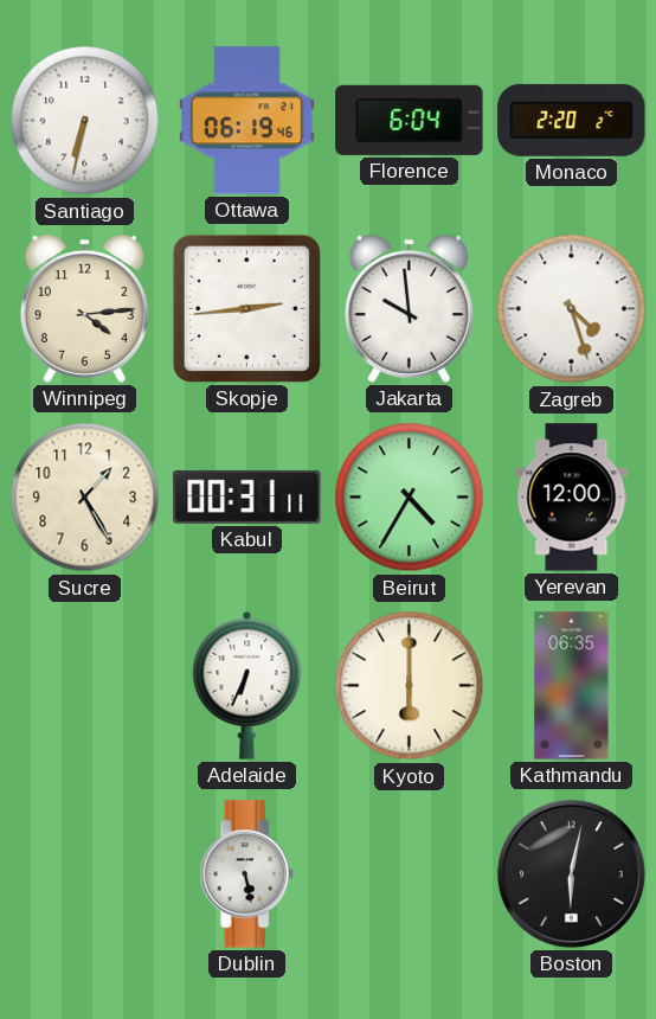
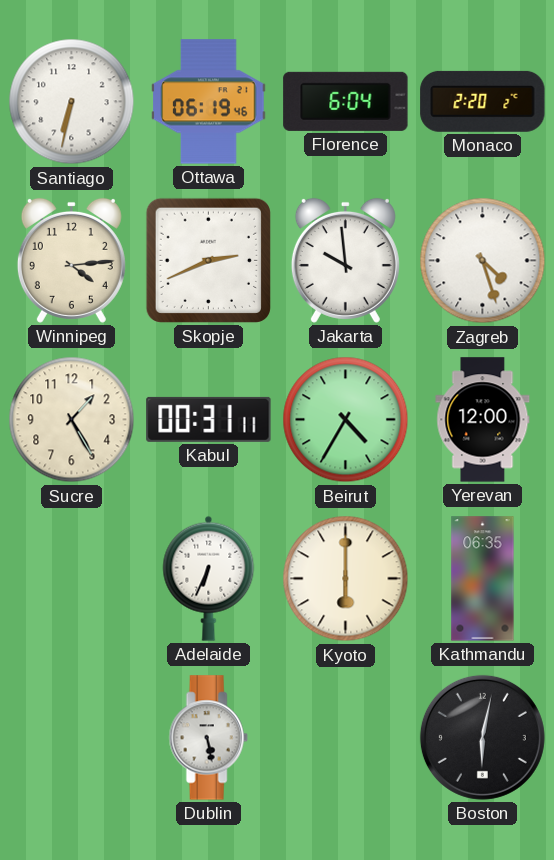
Skopje: 2:44 -> 2:41
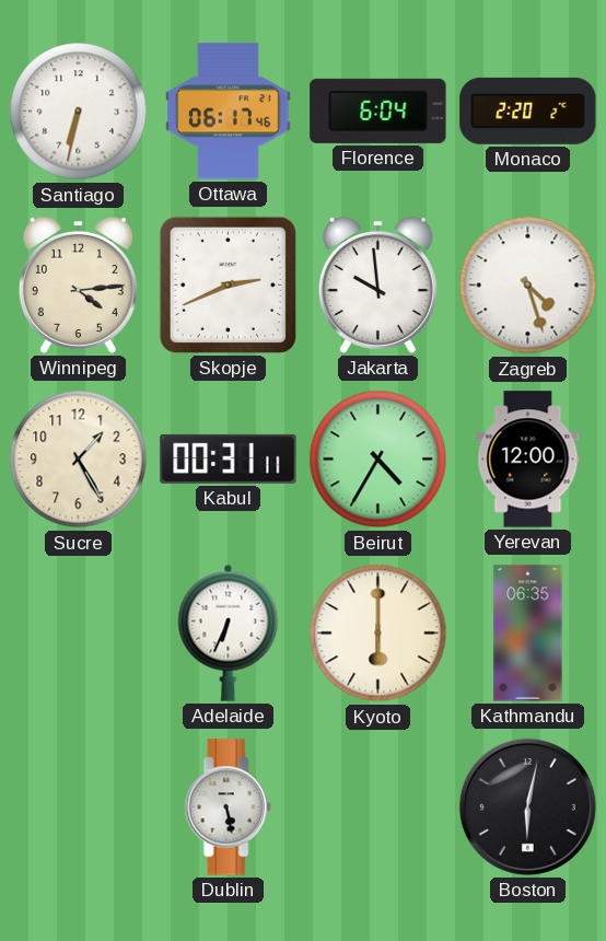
Ottawa: 06:19 -> 06:17
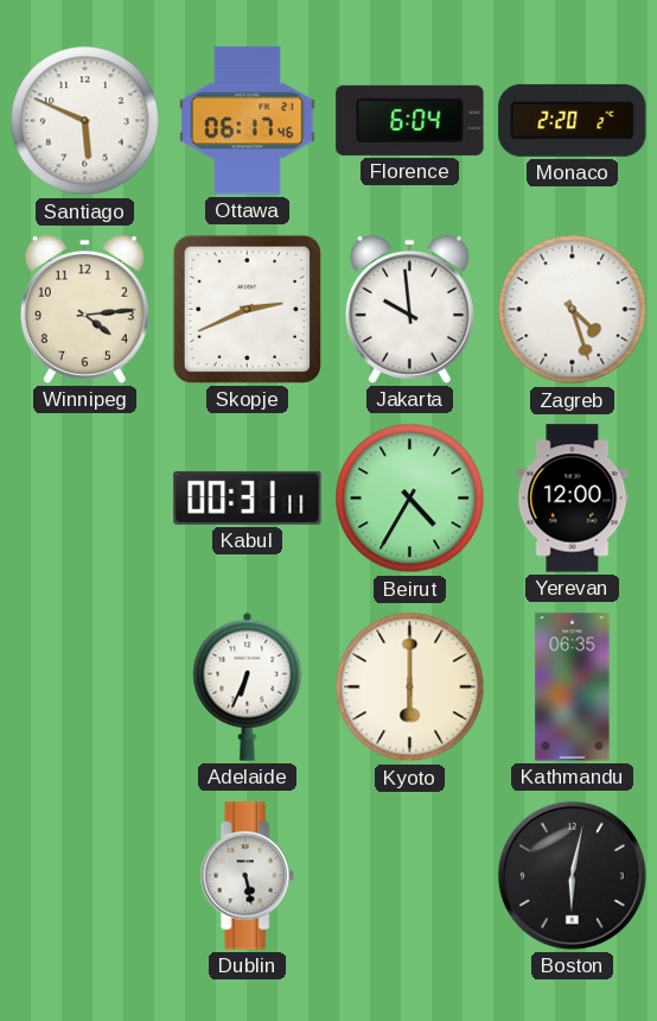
Santiago: 6:32 -> 5:49
Sucre: 1:25 -> none
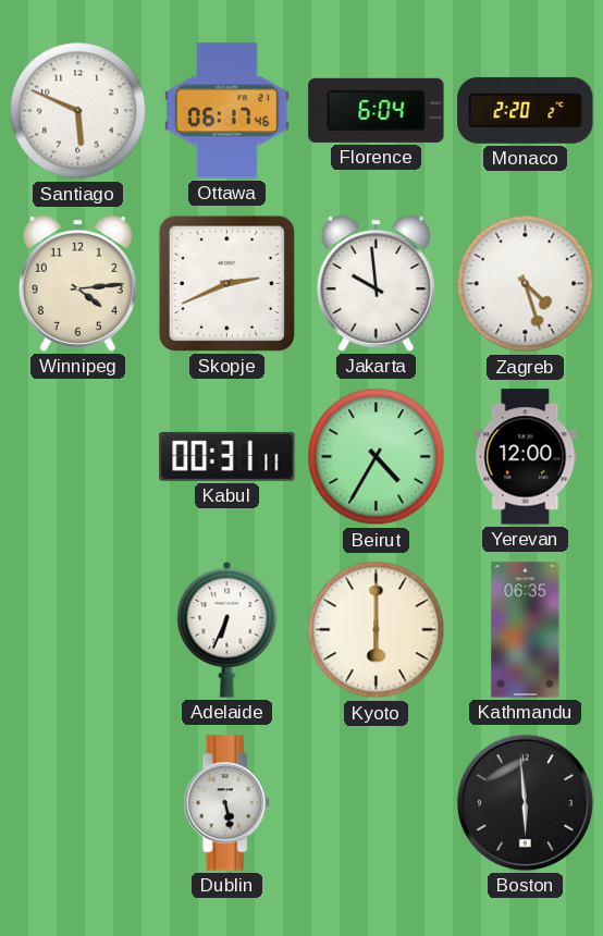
Boston: 6:02 -> 5:59
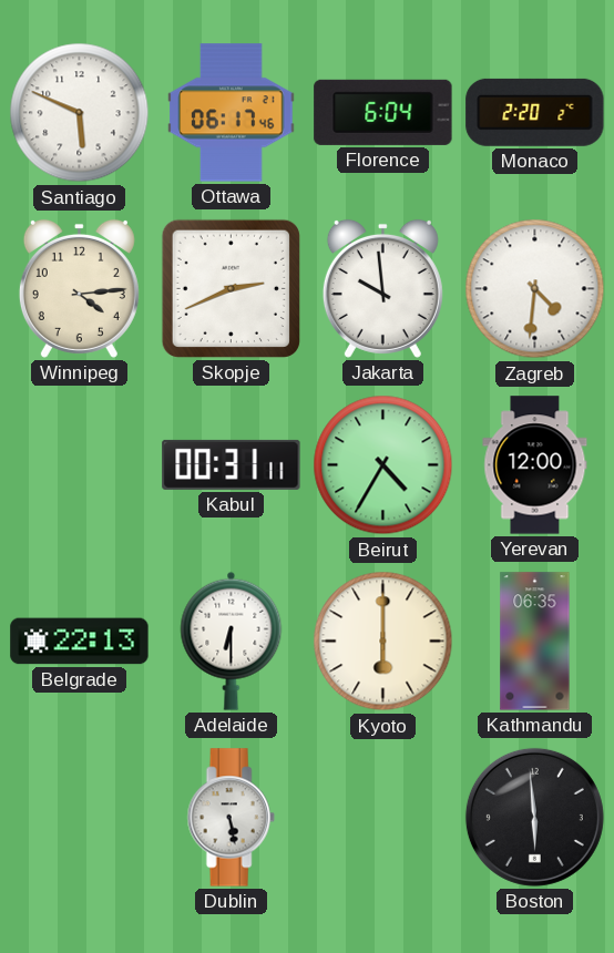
Zagreb: 4:27 -> 4:31
Belgrade: none -> 22:13
Adelaide: 6:34 -> 6:30
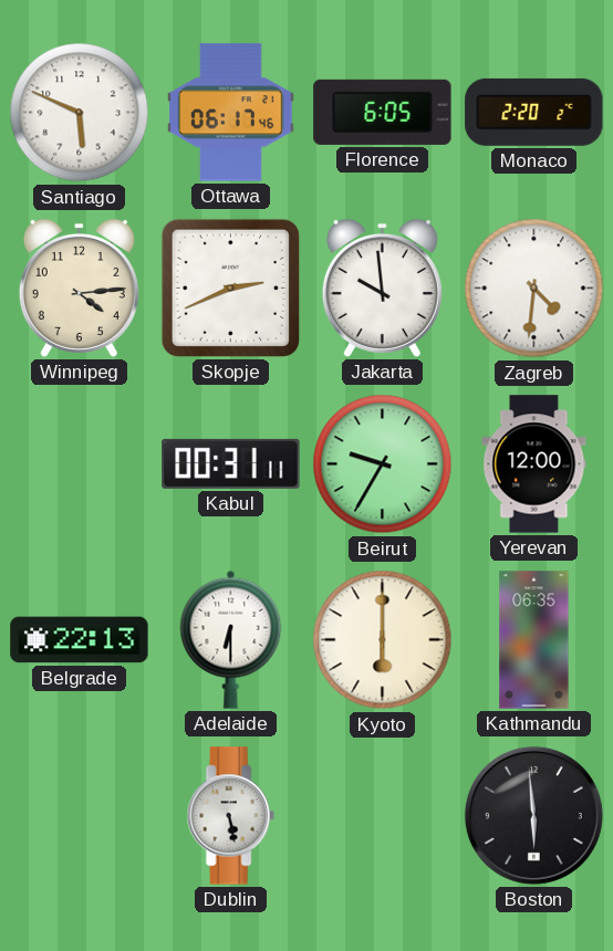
Florence: 6:04 -> 6:05
Beirut: 4:35 -> 9:35
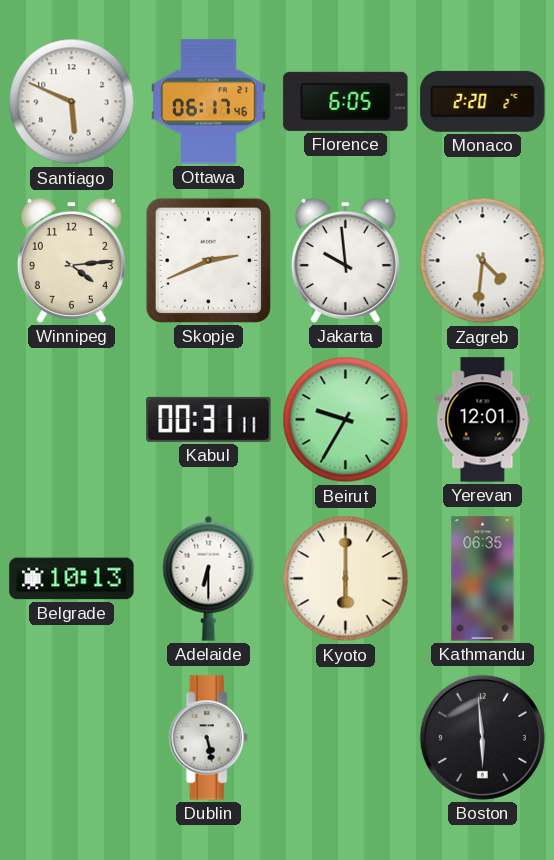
Yerevan: 12:00 -> 12:01
Belgrade: 22:13 -> 10:13
